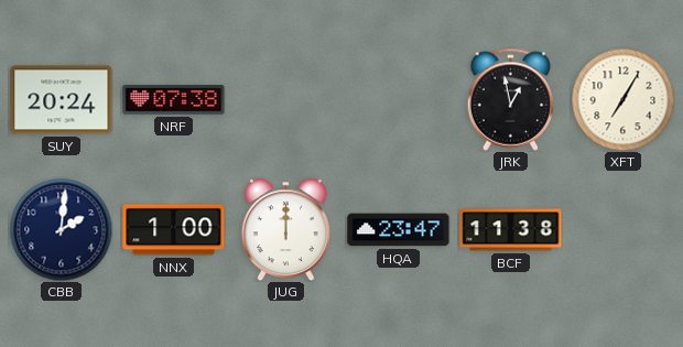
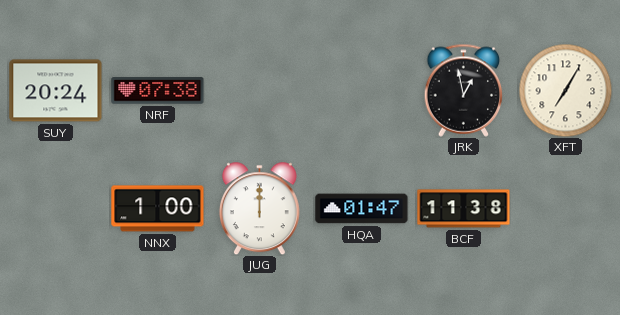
CBB: 2:01 -> none
HQA: 23:47 -> 01:47
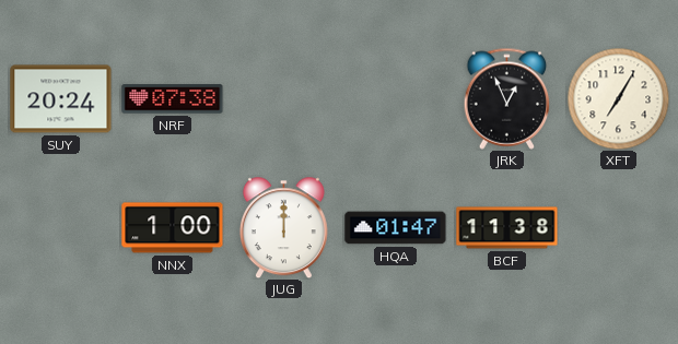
JRK: 12:58 -> 12:56
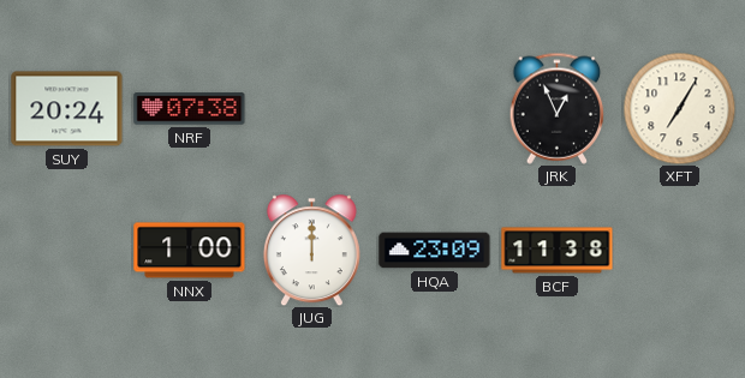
HQA: 01:47 -> 23:09
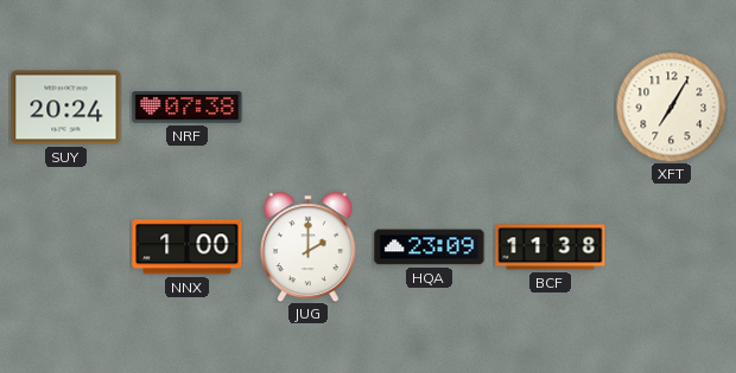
JRK: 12:56 -> none
JUG: 12:00 -> 2:00
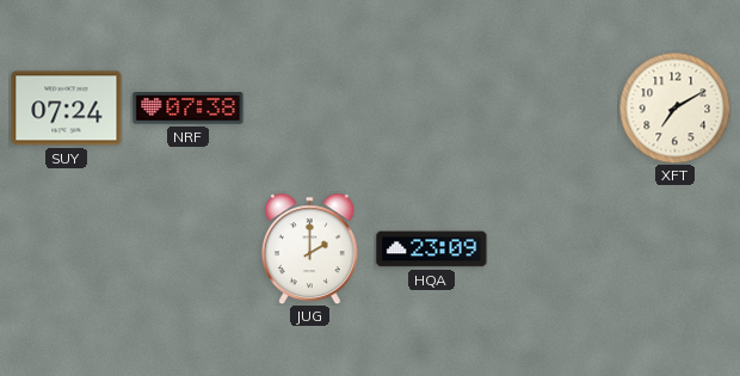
SUY: 20:24 -> 07:24
XFT: 7:05 -> 7:10
NNX: 1:00 -> none
BCF: 11:38 -> none
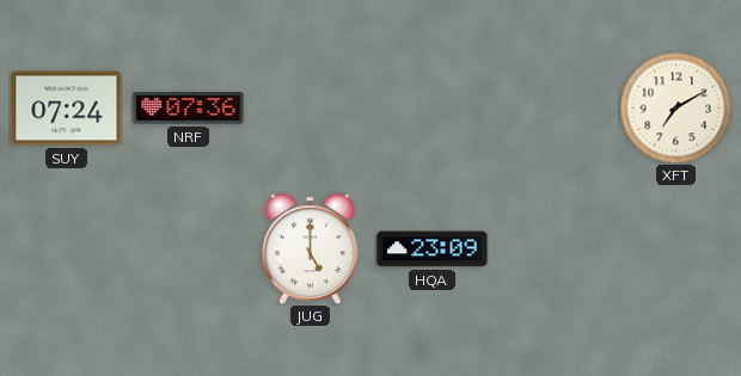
NRF: 07:38 -> 07:36
JUG: 2:00 -> 5:00
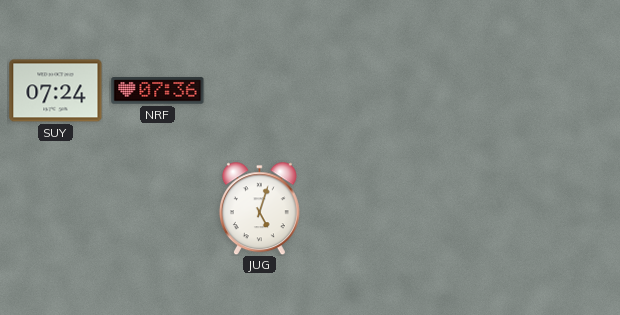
XFT: 7:10 -> none
JUG: 5:00 -> 5:03
HQA: 23:09 -> none
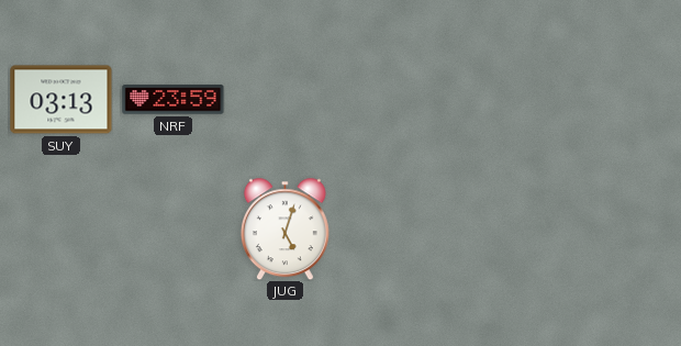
SUY: 07:24 -> 03:13
NRF: 07:36 -> 23:59
